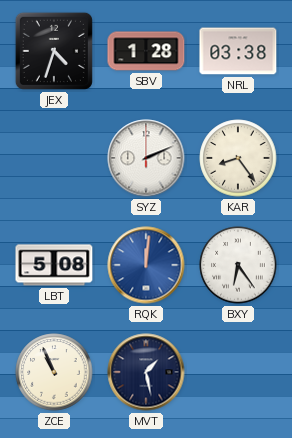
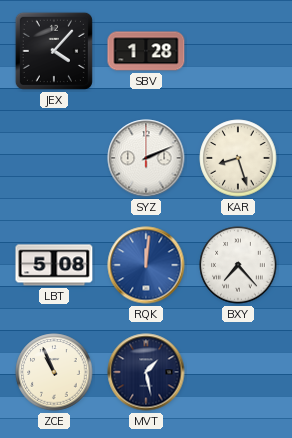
JEX: 4:33 -> 4:07
NRL: 03:38 -> none
KAR: 8:24 -> 8:27
BXY: 6:24 -> 7:23
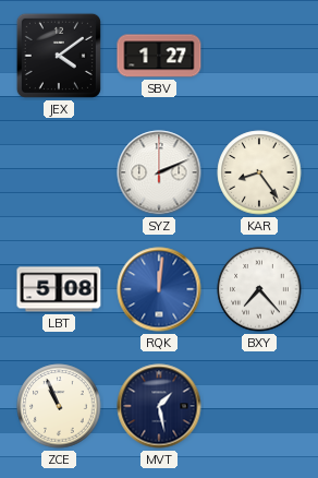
JEX: 4:07 -> 4:09
SBV: 1:28 -> 1:27
KAR: 8:27 -> 8:24
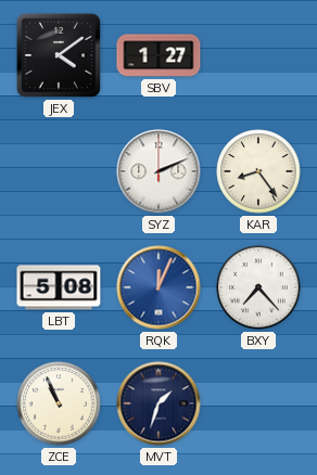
RQK: 12:01 -> 12:04
MVT: 1:28 -> 1:33
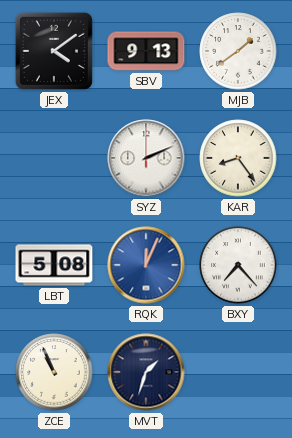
SBV: 1:27 -> 9:13
MJB: none -> 1:39
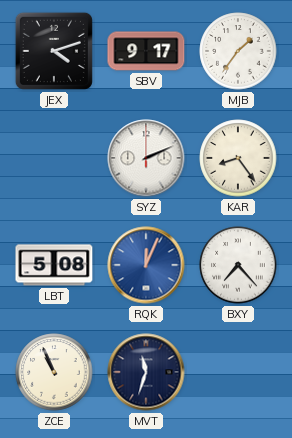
JEX: 4:09 -> 4:12
SBV: 9:13 -> 9:17
MJB: 1:39 -> 1:36
MVT: 1:33 -> 11:33
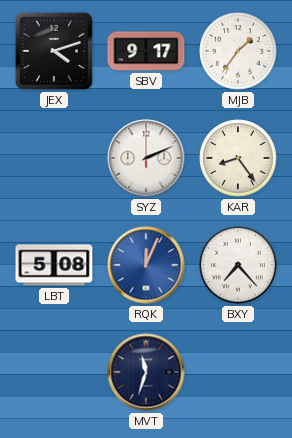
ZCE: 10:56 -> none
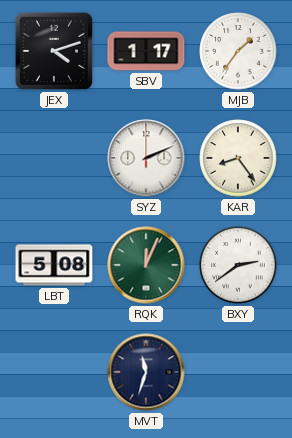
SBV: 9:17 -> 1:17
RQK dial: blue -> green
BXY: 7:23 -> 2:39
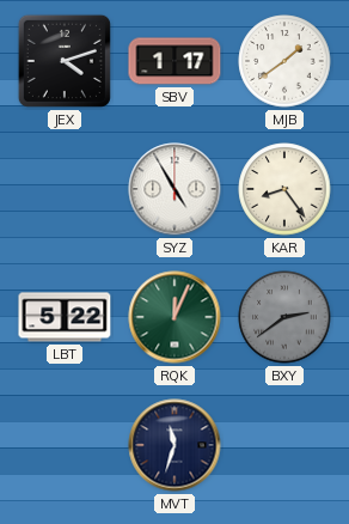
MJB: 1:36 -> 1:39
SYZ: 2:11 -> 4:55
LBT: 5:08 -> 5:22
BXY dial: white -> grey
